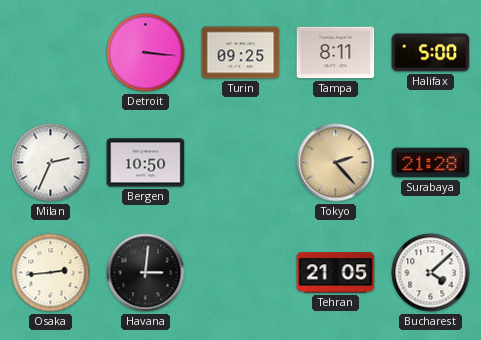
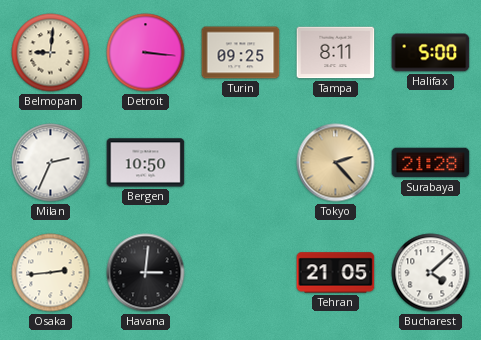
Belmopan: none -> 9:01
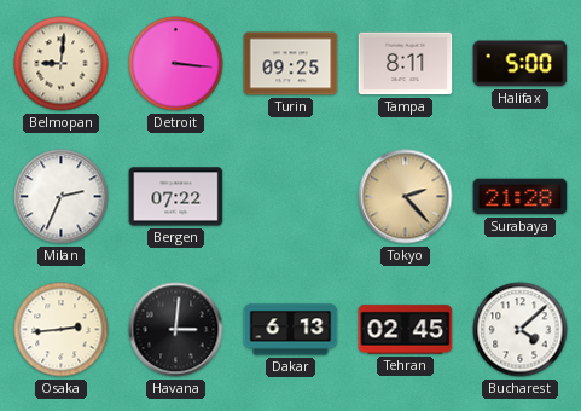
Bergen: 10:50 -> 07:22
Dakar: none -> 6:13
Tehran: 21:05 -> 02:45
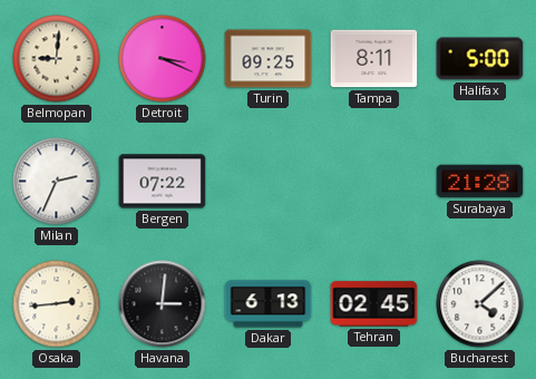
Detroit: 3:16 -> 3:19
Tokyo: 2:23 -> none
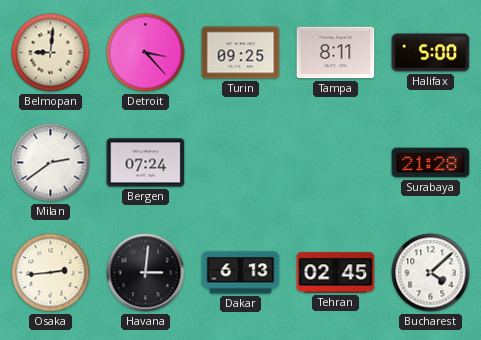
Detroit: 3:19 -> 3:23
Milan: 2:34 -> 2:39
Bergen: 07:22 -> 07:24
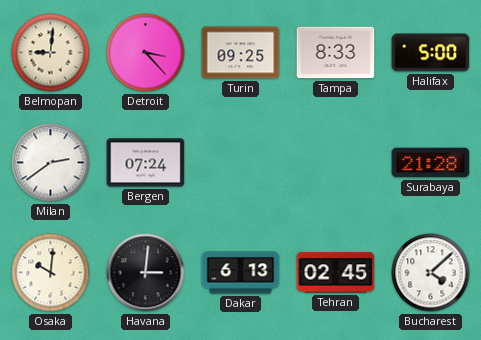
Tampa: 8:11 -> 8:33
Osaka: 2:44 -> 10:01
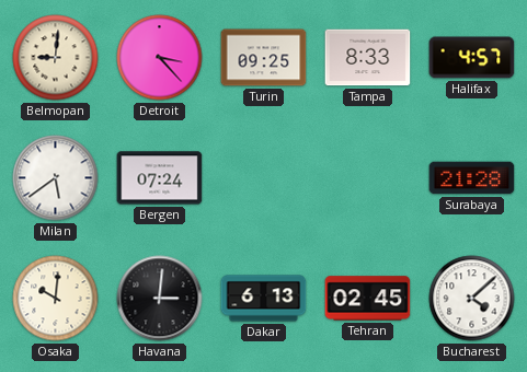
Halifax: 5:00 -> 4:57
Milan: 2:39 -> 5:39
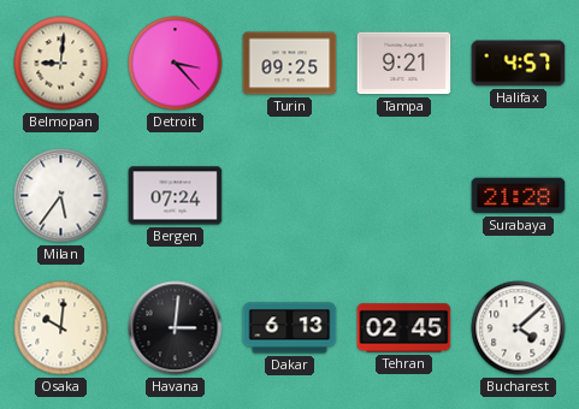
Tampa: 8:33 -> 9:21
Milan: 5:39 -> 5:36
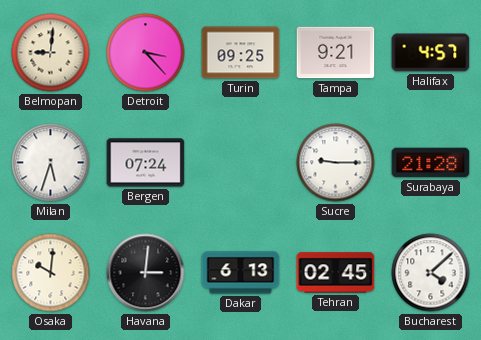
Milan: 5:36 -> 5:33
Sucre: none -> 9:15
